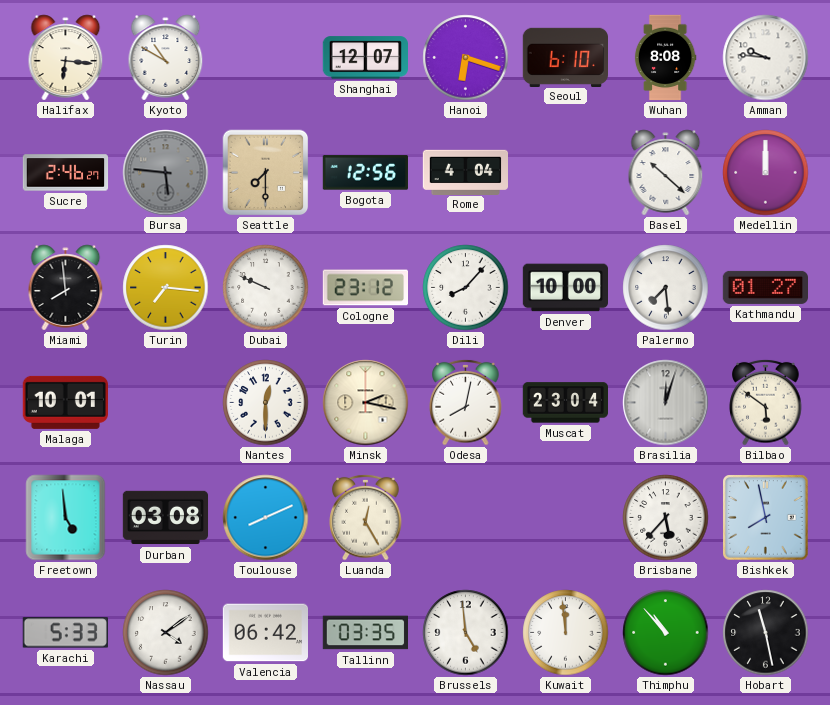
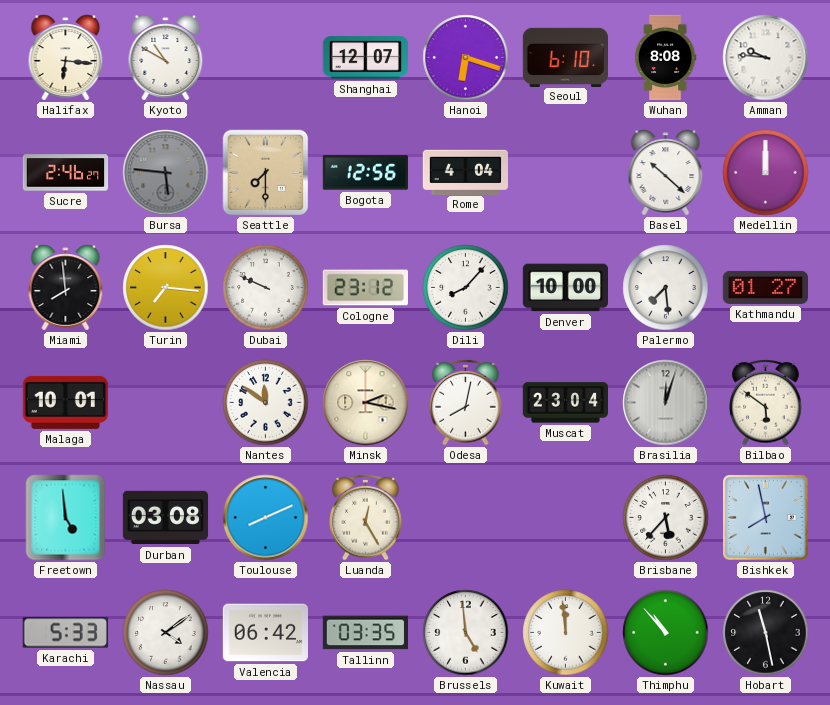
Nantes: 12:30 -> 11:51
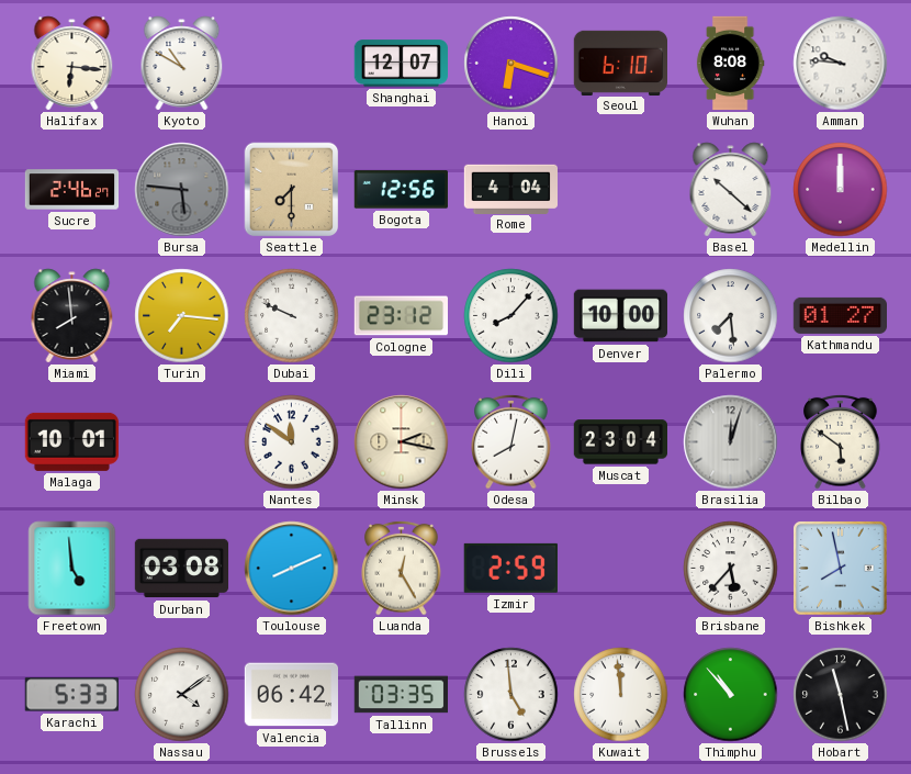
Izmir: none -> 2:59
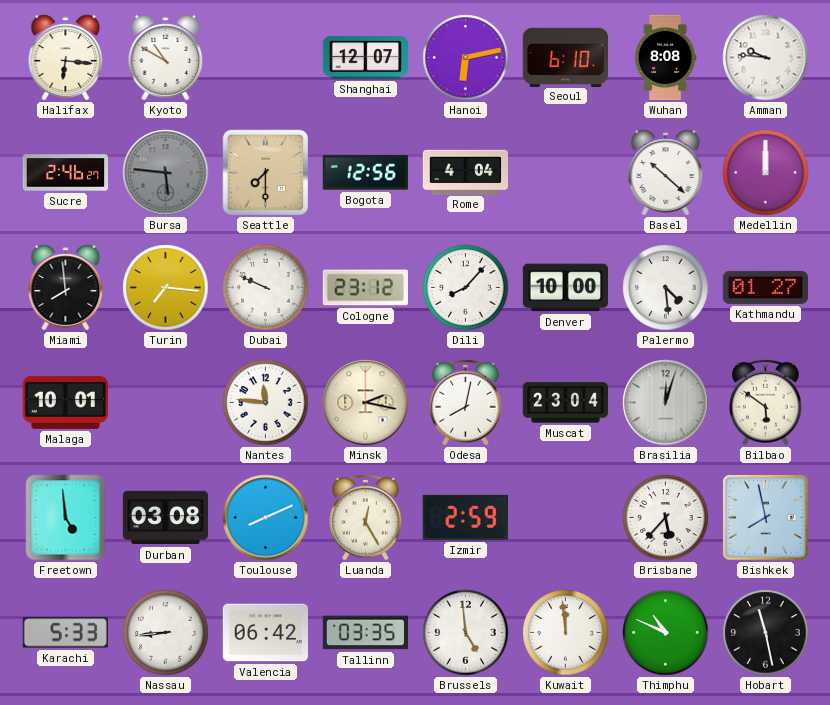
Hanoi: 6:18 -> 6:13
Palermo: 7:29 -> 4:29
Nantes: 11:51 -> 11:46
Nassau: 4:09 -> 8:44
Thimphu: 10:53 -> 10:49
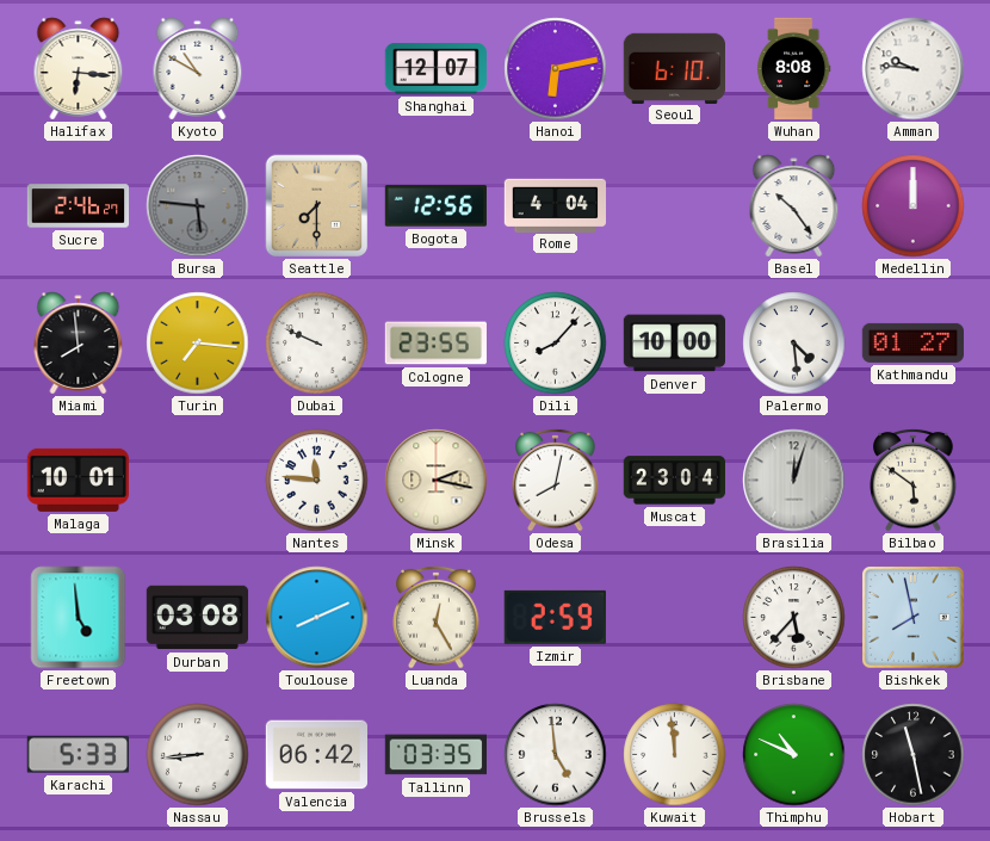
Basel: 10:22 -> 10:24
Cologne: 23:12 -> 23:55
